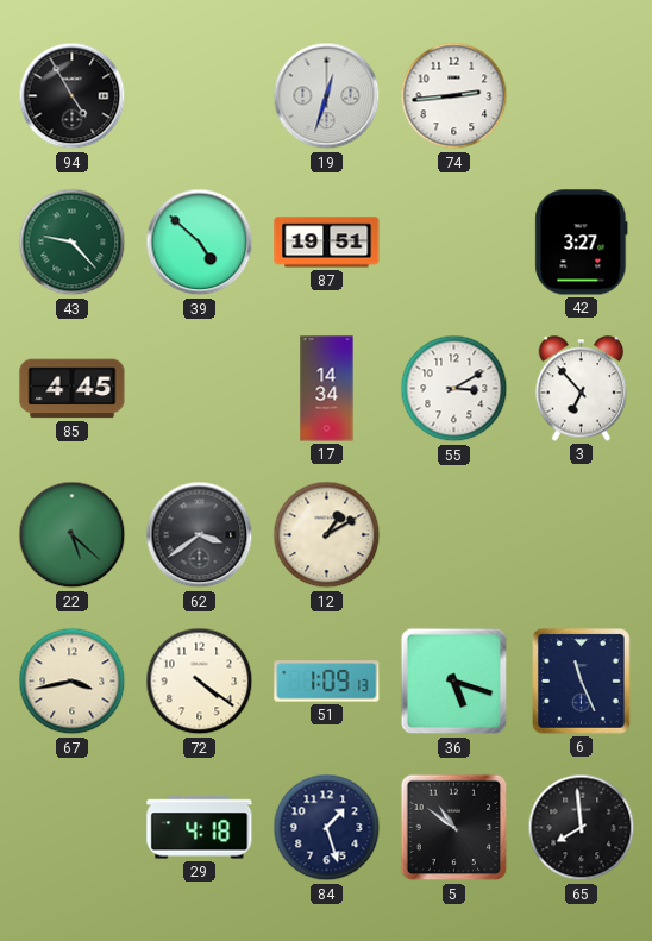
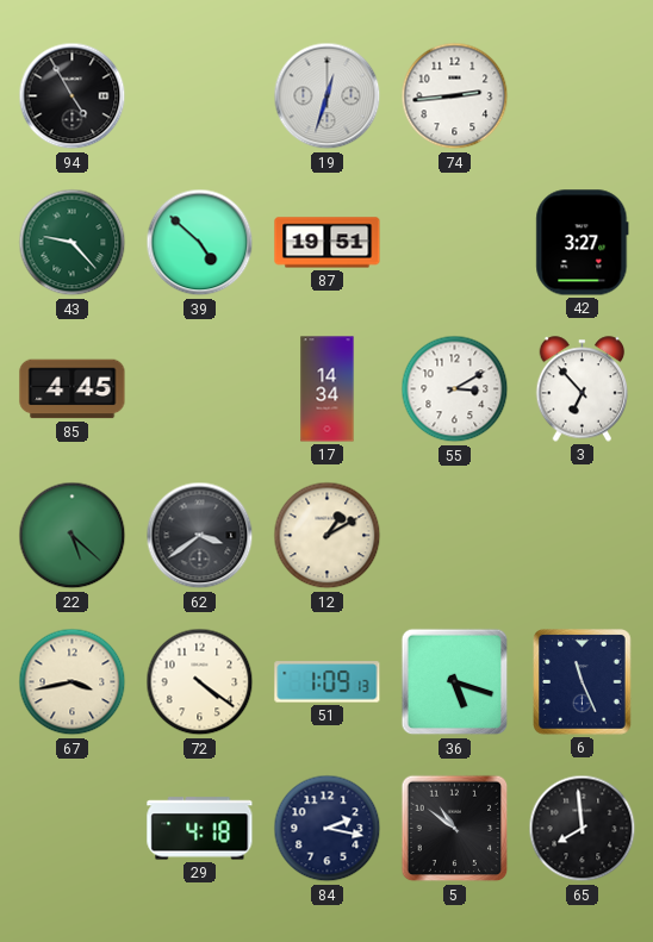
84: 1:27 -> 2:17
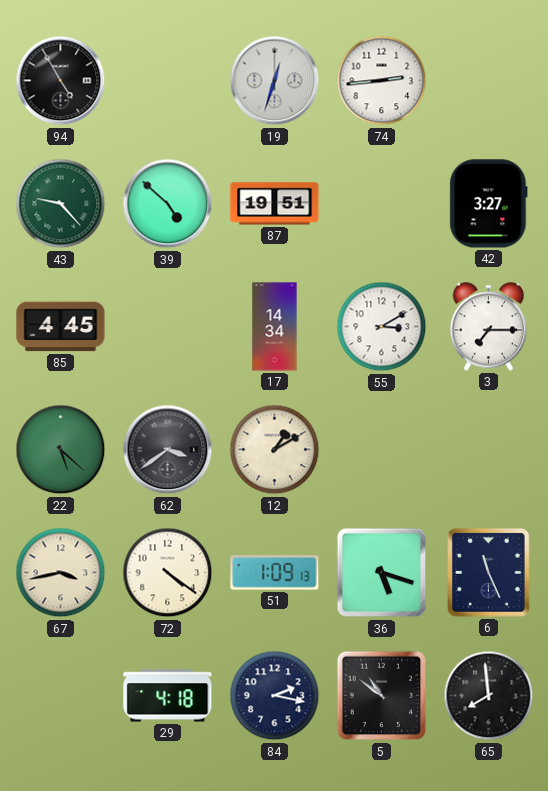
3: 6:53 -> 7:15
